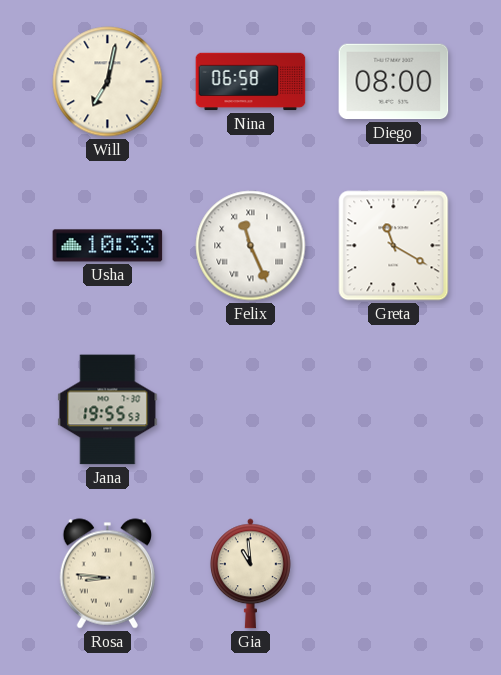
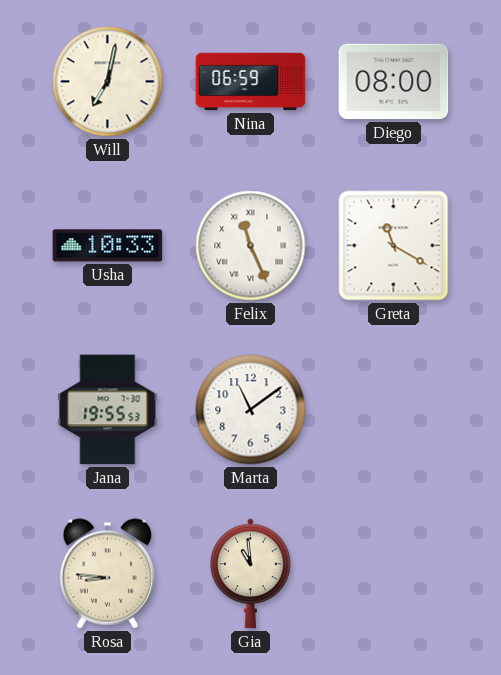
Nina: 06:58 -> 06:59
Marta: none -> 11:09
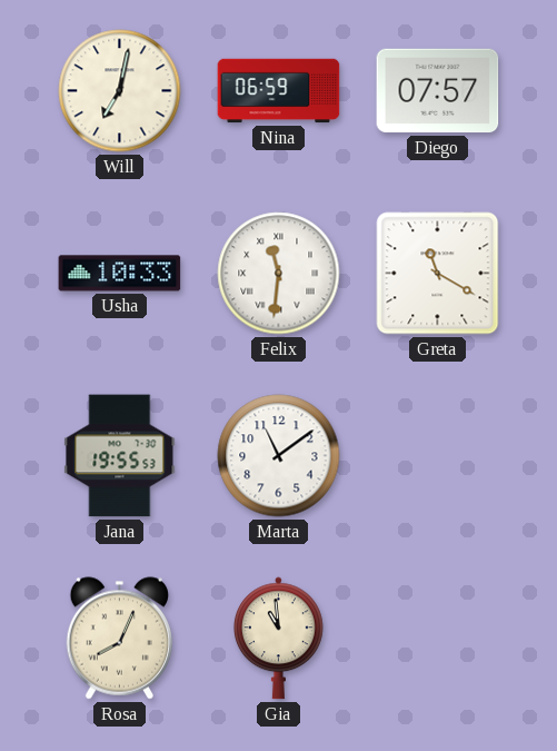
Diego: 08:00 -> 07:57
Felix: 11:26 -> 11:31
Rosa: 8:46 -> 8:04
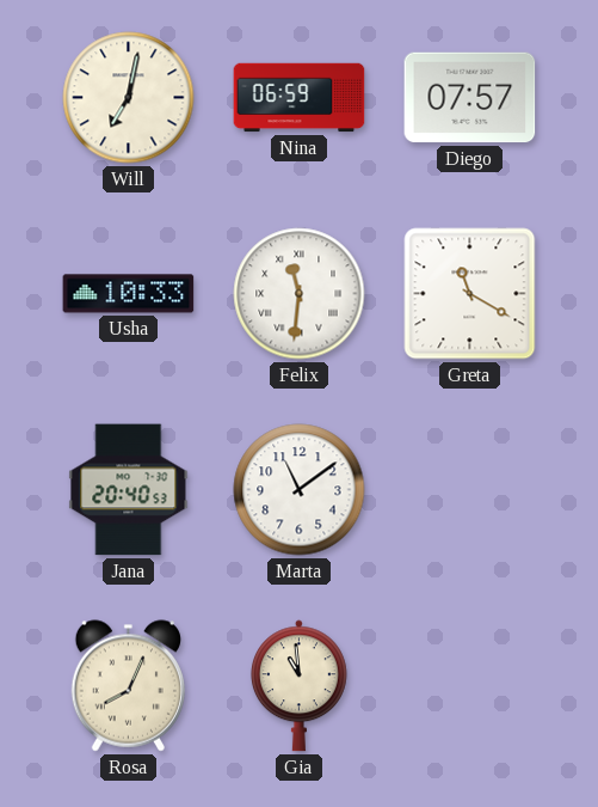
Jana: 19:55 -> 20:40
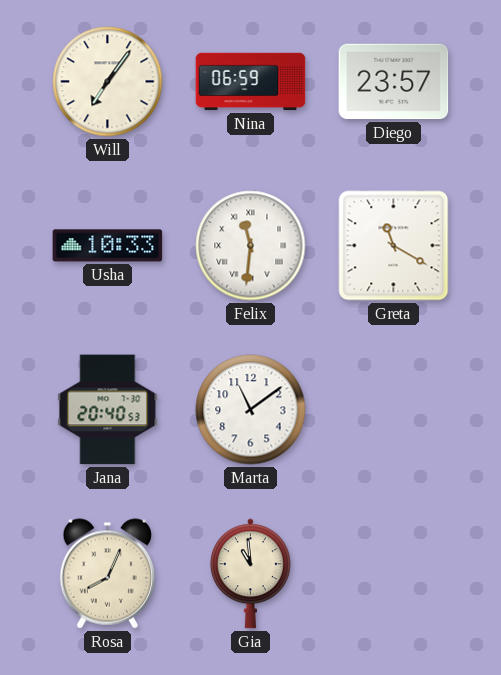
Will: 7:02 -> 7:06
Diego: 07:57 -> 23:57
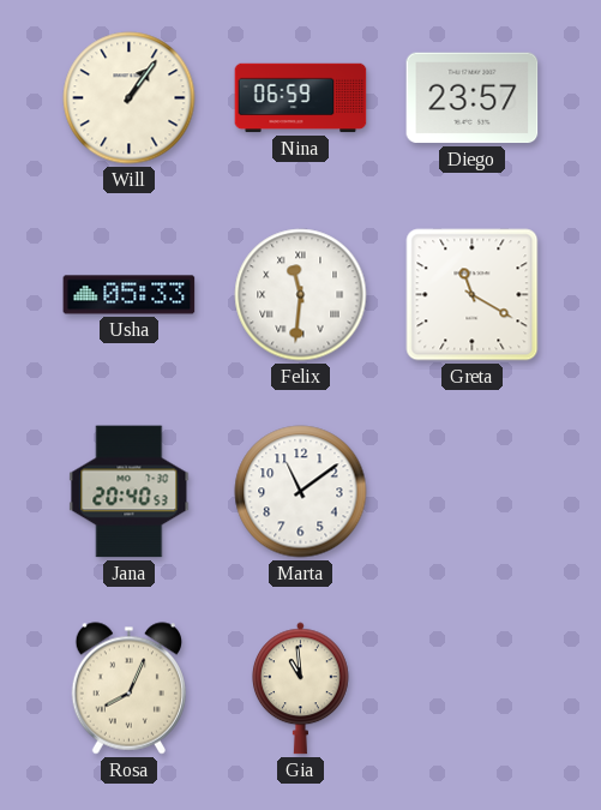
Will: 7:06 -> 1:06
Usha: 10:33 -> 05:33
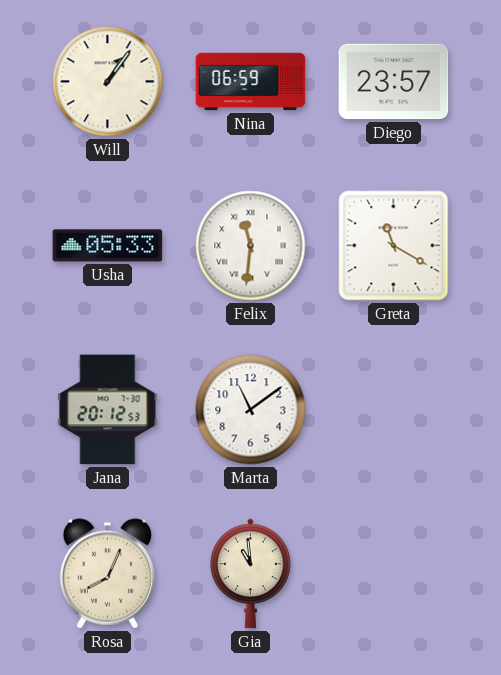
Jana: 20:40 -> 20:12
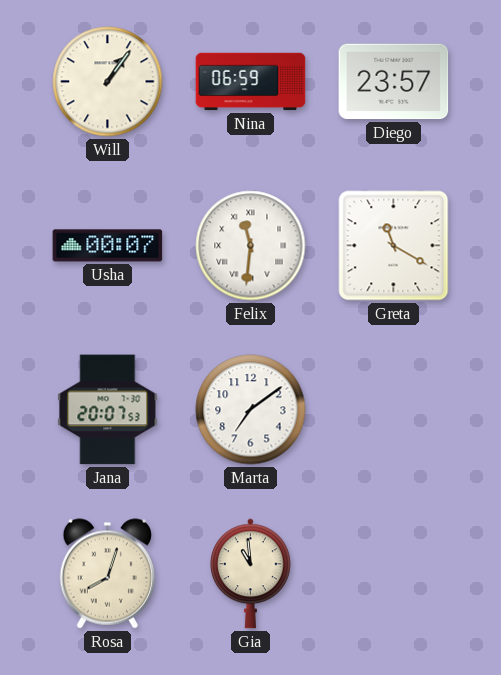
Usha: 05:33 -> 00:07
Jana: 20:12 -> 20:07
Marta: 11:09 -> 7:09
Rosa: 8:04 -> 8:03
